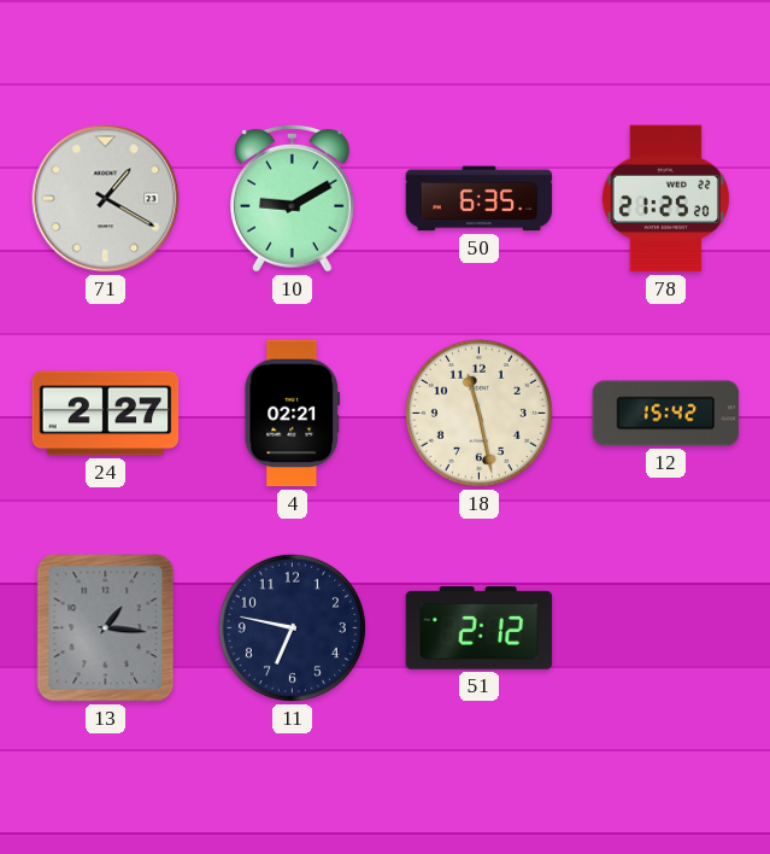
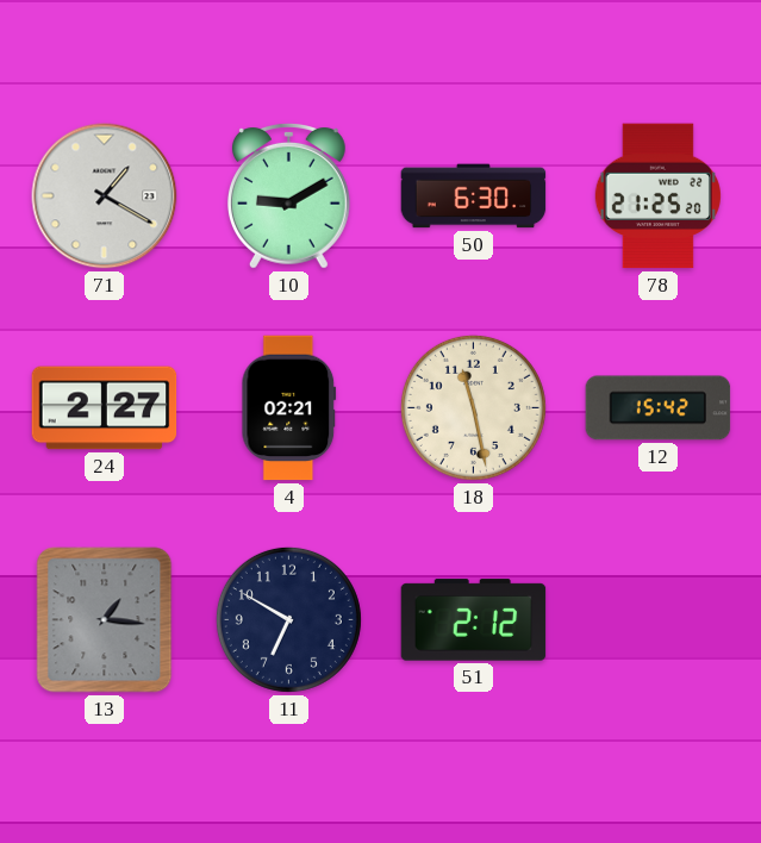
50: 6:35 -> 6:30
11: 6:47 -> 6:50
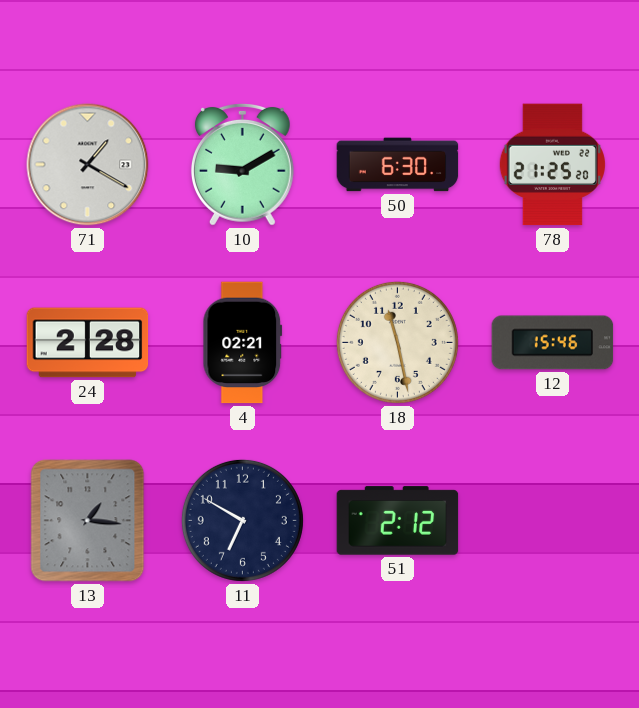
24: 2:27 -> 2:28
12: 15:42 -> 15:46
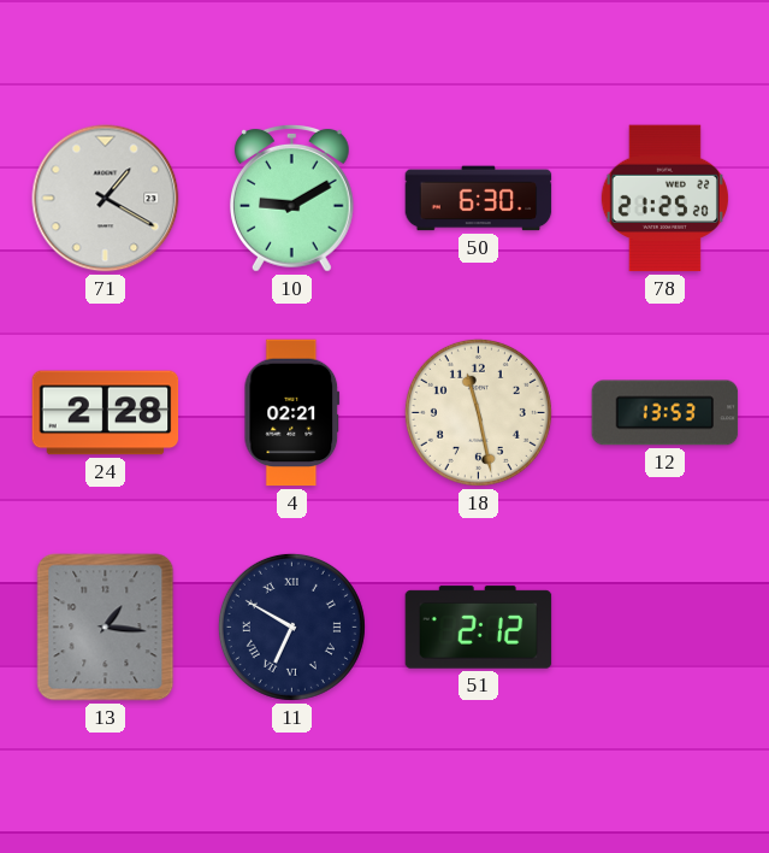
12: 15:46 -> 13:53
11 numerals: Arabic -> Roman
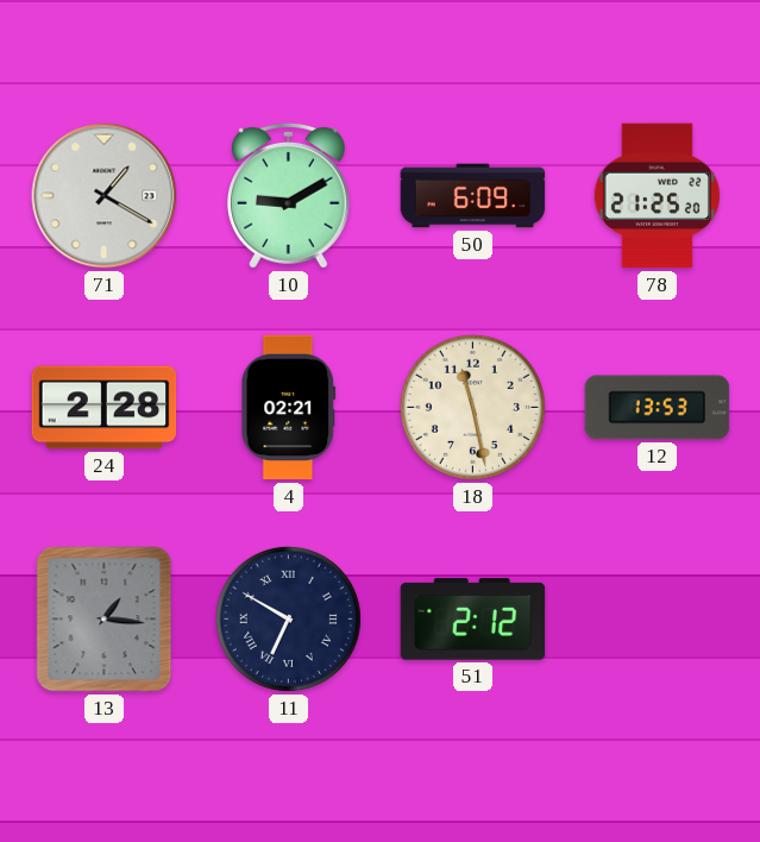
50: 6:30 -> 6:09
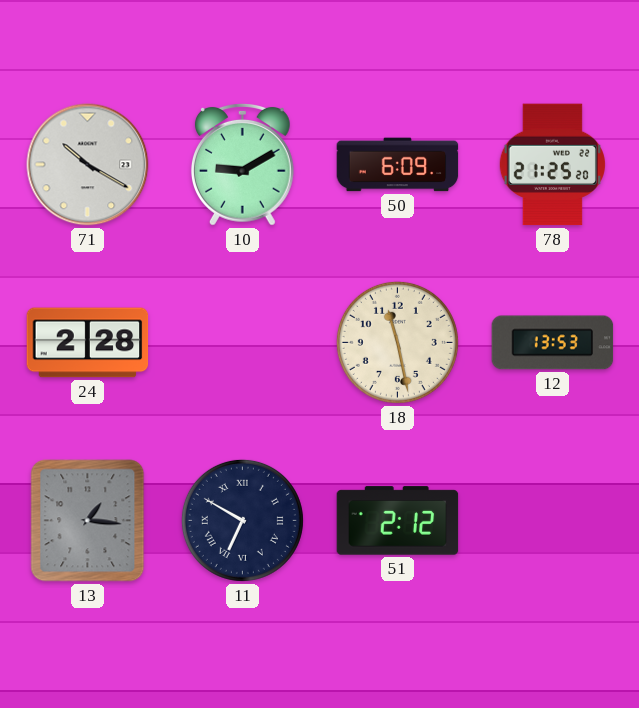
71: 1:20 -> 10:20
4: 02:21 -> none
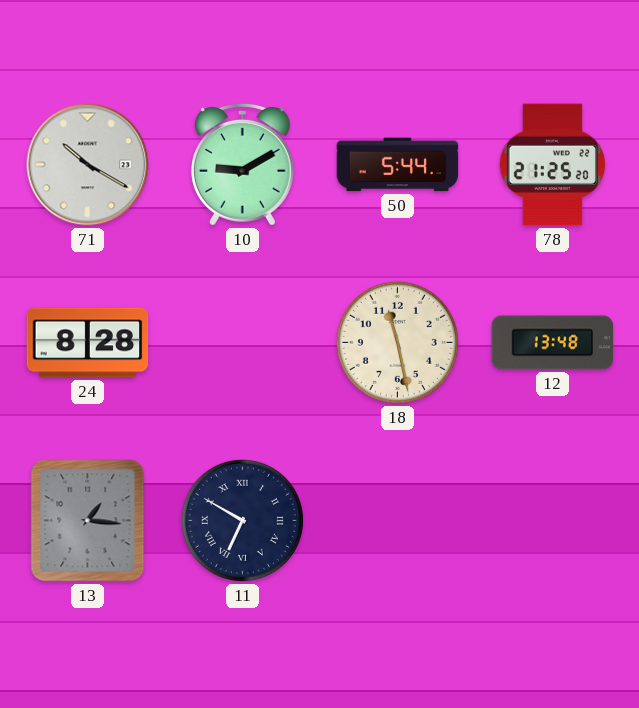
50: 6:09 -> 5:44
24: 2:28 -> 8:28
12: 13:53 -> 13:48
51: 2:12 -> none
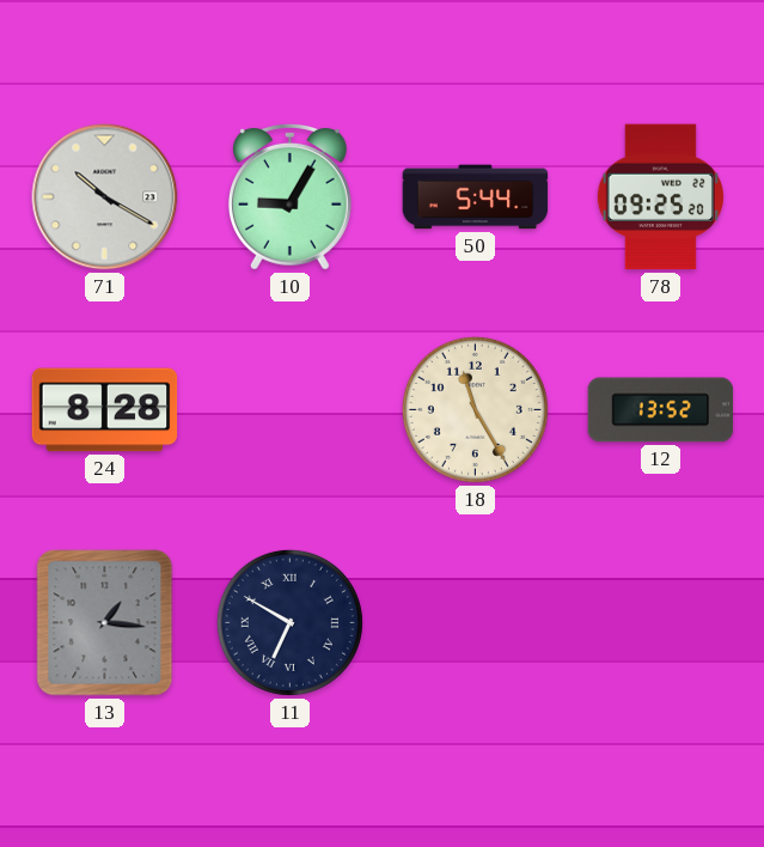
10: 9:10 -> 9:05
78: 21:25 -> 09:25
18: 11:28 -> 11:25
12: 13:48 -> 13:52
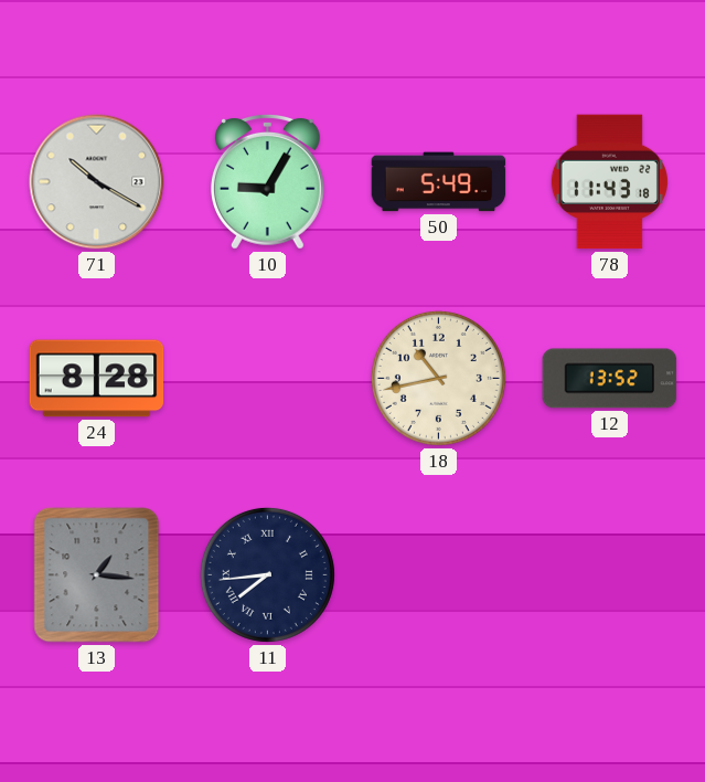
50: 5:44 -> 5:49
78: 09:25 -> 11:43
18: 11:25 -> 10:43
11: 6:50 -> 7:44
